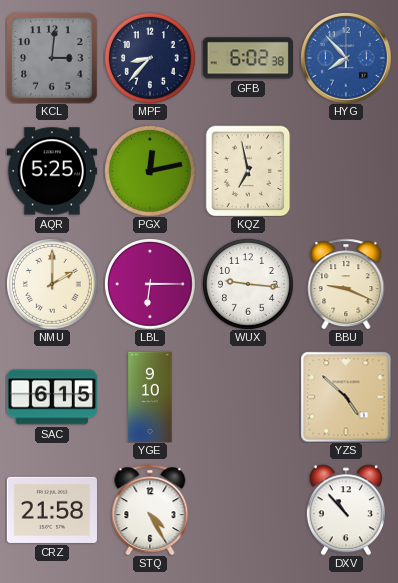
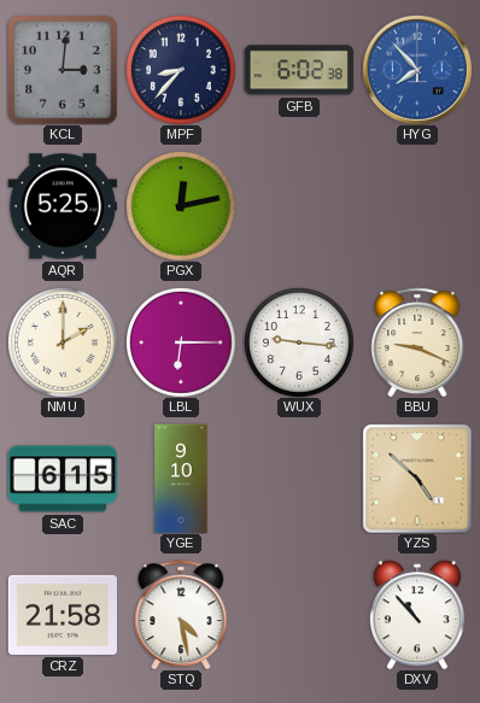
KQZ: 6:58 -> none
STQ: 4:25 -> 4:28
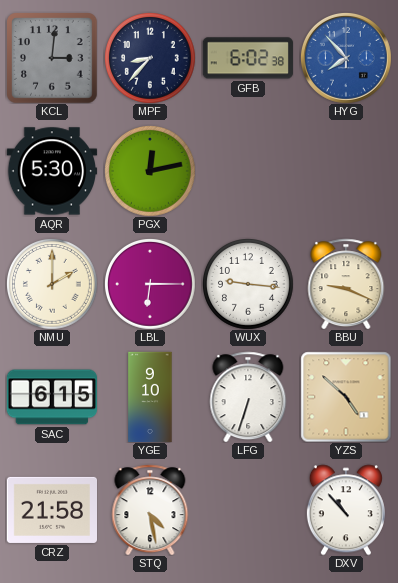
AQR: 5:25 -> 5:30
LFG: none -> 6:33
